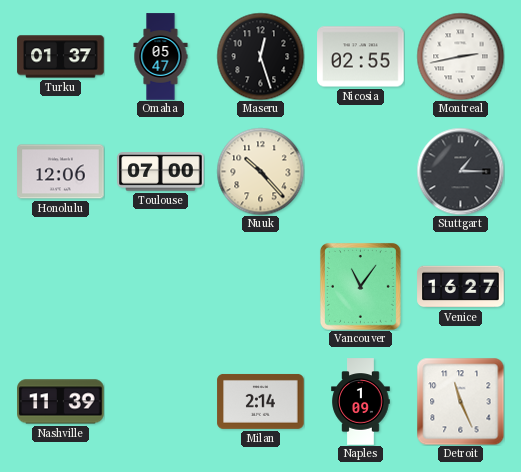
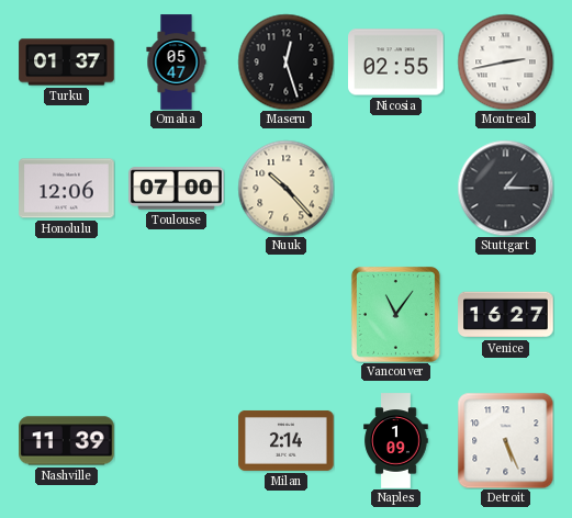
Detroit: 11:26 -> 5:26
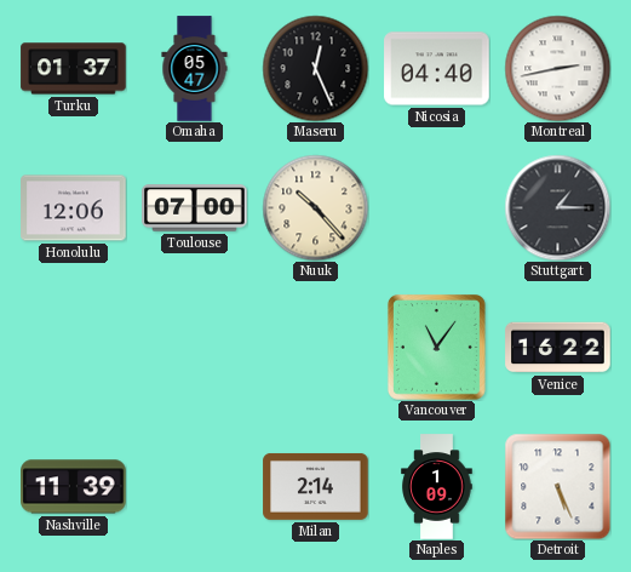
Maseru: 12:27 -> 12:26
Nicosia: 02:55 -> 04:40
Venice: 16:27 -> 16:22
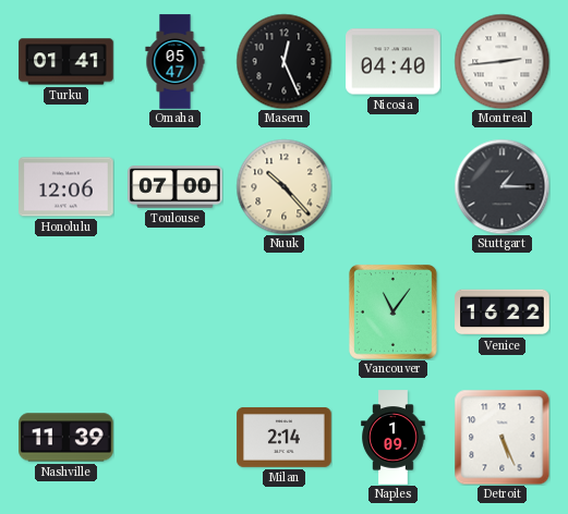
Turku: 01:37 -> 01:41
Montreal: 2:43 -> 2:44
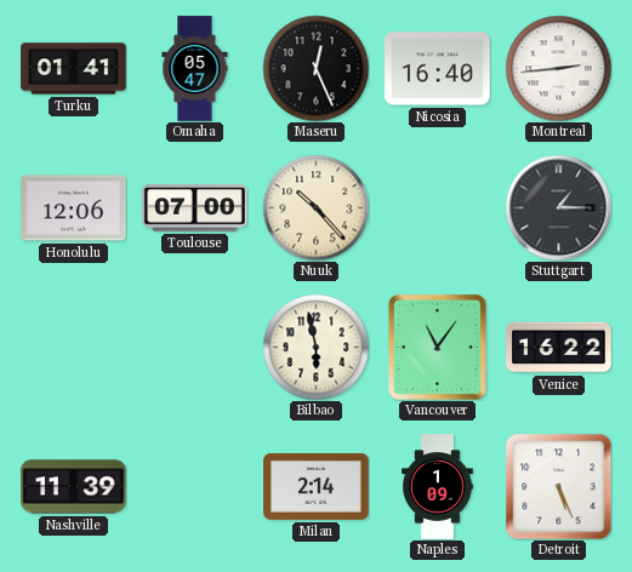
Nicosia: 04:40 -> 16:40
Bilbao: none -> 5:58
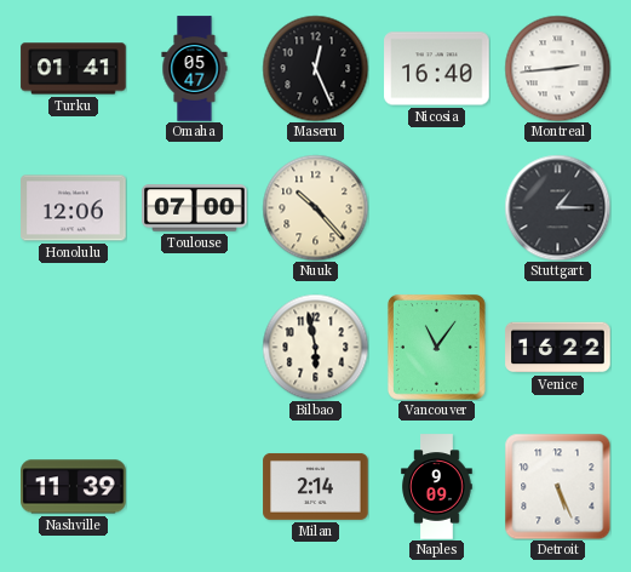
Naples: 1:09 -> 9:09
